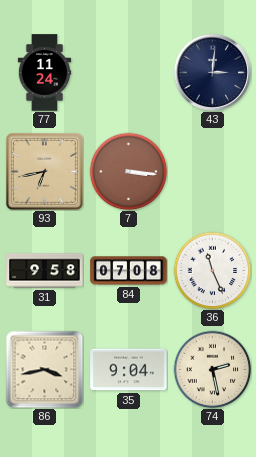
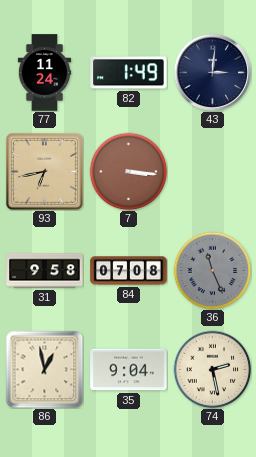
82: none -> 1:49
36 dial: white -> grey
86: 3:43 -> 12:58
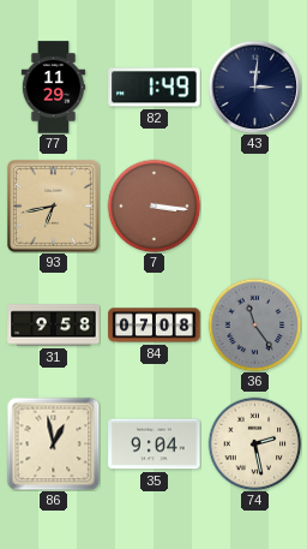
77: 11:24 -> 11:29
36: 11:26 -> 11:24
